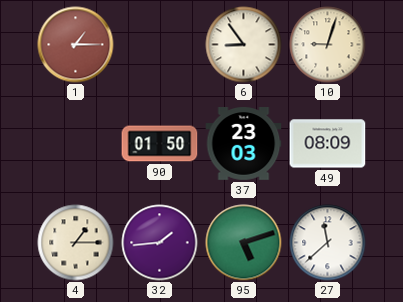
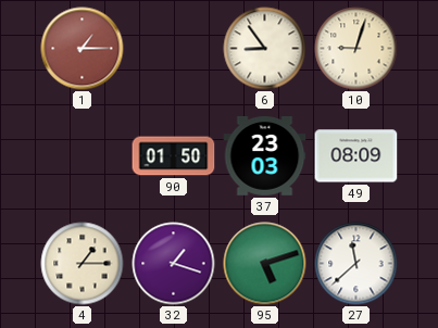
32: 1:44 -> 1:18
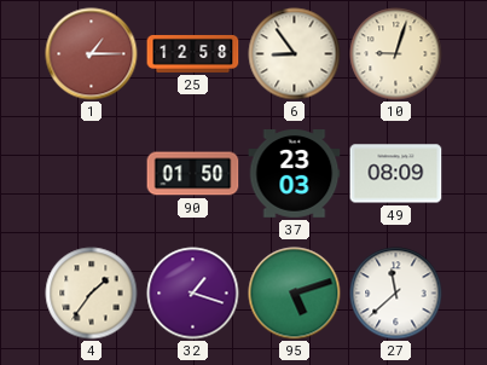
25: none -> 12:58
4: 1:15 -> 1:36
